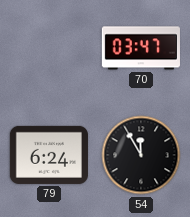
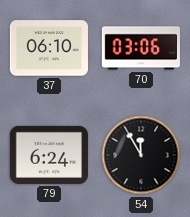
37: none -> 06:10
70: 03:47 -> 03:06
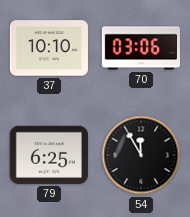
37: 06:10 -> 10:10
79: 6:24 -> 6:25
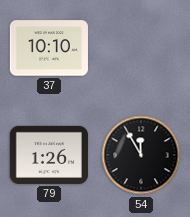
70: 03:06 -> none
79: 6:25 -> 1:26
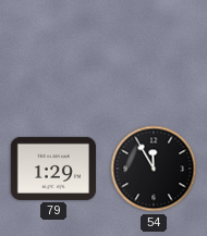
37: 10:10 -> none
79: 1:26 -> 1:29
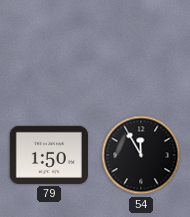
79: 1:29 -> 1:50
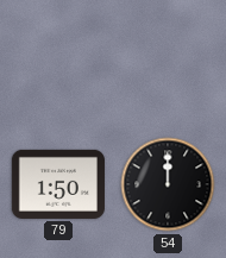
54: 11:55 -> 12:00
